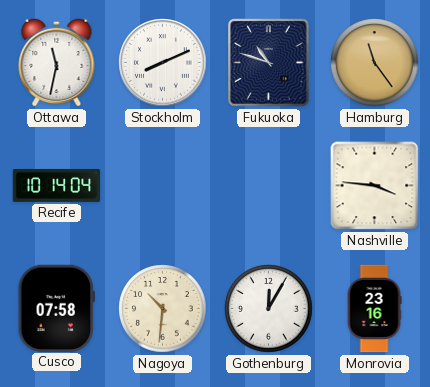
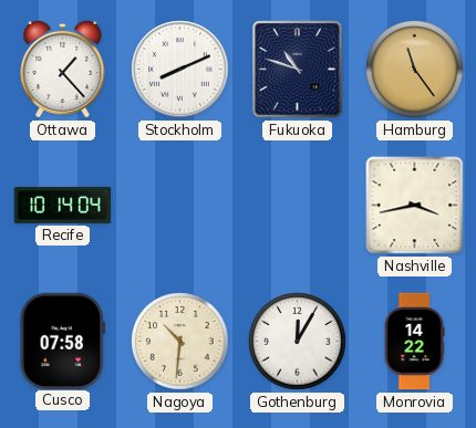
Ottawa: 11:32 -> 1:23
Nashville: 3:46 -> 3:43
Monrovia: 23:16 -> 14:22
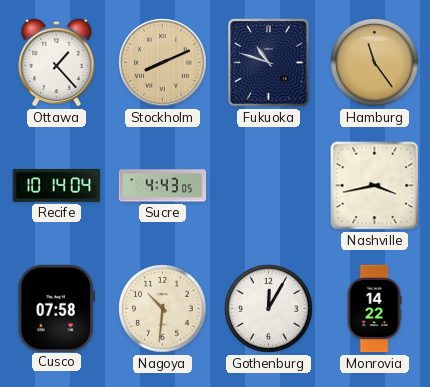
Stockholm dial: white -> champagne
Sucre: none -> 4:43
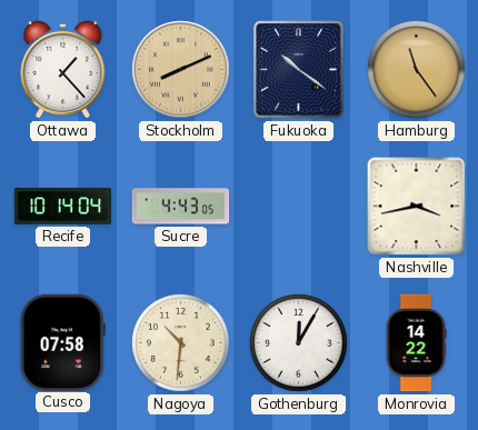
Fukuoka: 10:48 -> 10:21
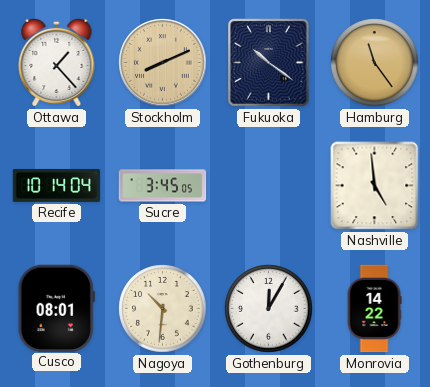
Sucre: 4:43 -> 3:45
Nashville: 3:43 -> 4:59
Cusco: 07:58 -> 08:01
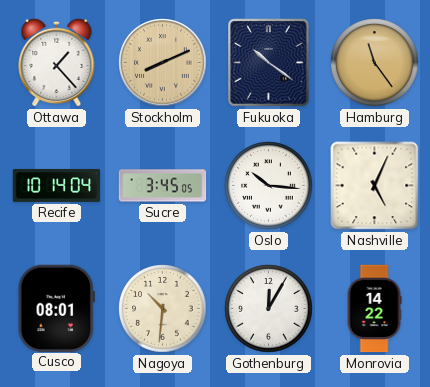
Oslo: none -> 10:16
Nashville: 4:59 -> 5:04
